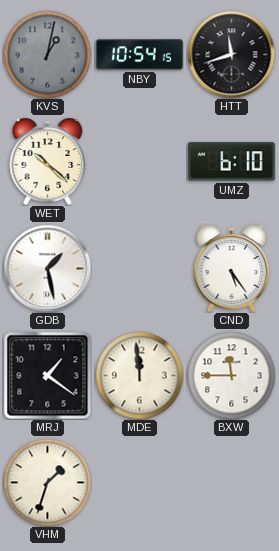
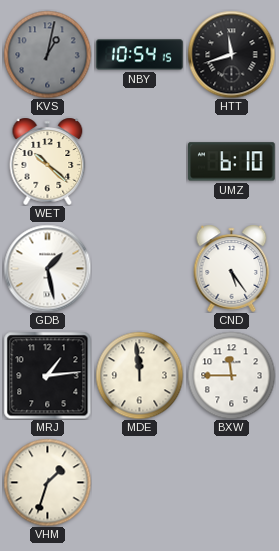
MRJ: 1:21 -> 1:14
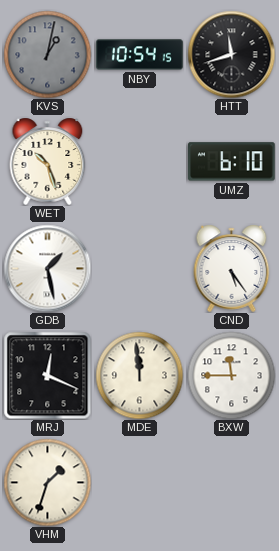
WET: 10:22 -> 10:27
MRJ: 1:14 -> 12:19
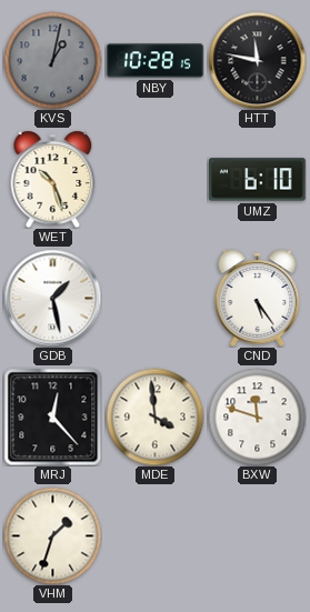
NBY: 10:54 -> 10:28
HTT: 11:42 -> 11:47
MRJ: 12:19 -> 12:23
MDE: 11:59 -> 3:59
BXW: 11:45 -> 11:48
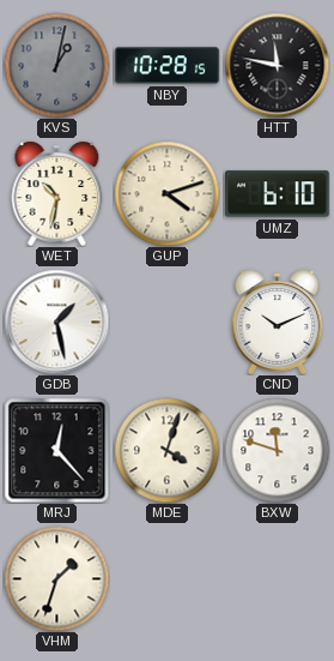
WET: 10:27 -> 10:32
GUP: none -> 4:12
CND: 5:24 -> 10:11
MDE: 3:59 -> 4:03
